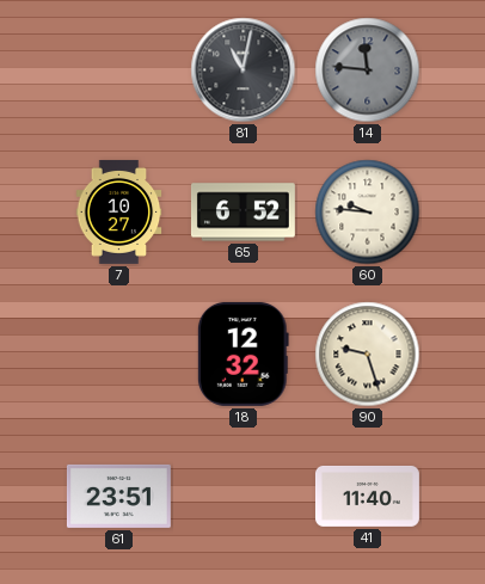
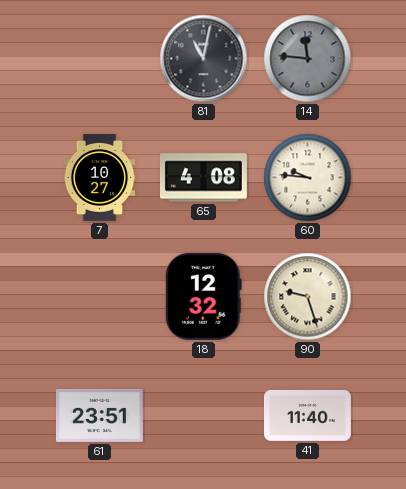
65: 6:52 -> 4:08
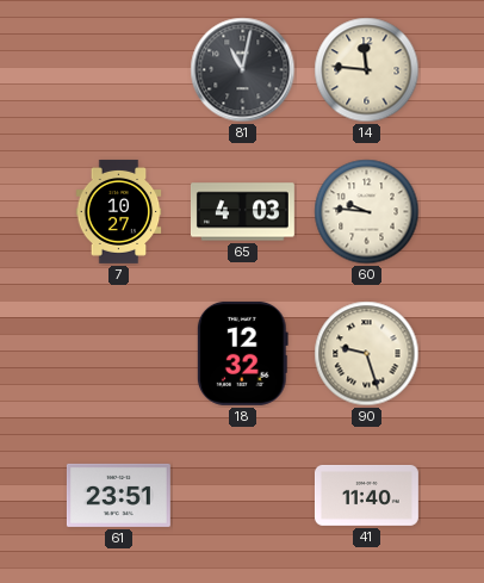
14 dial: grey -> cream
65: 4:08 -> 4:03
